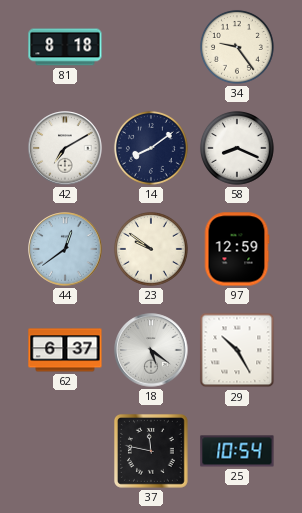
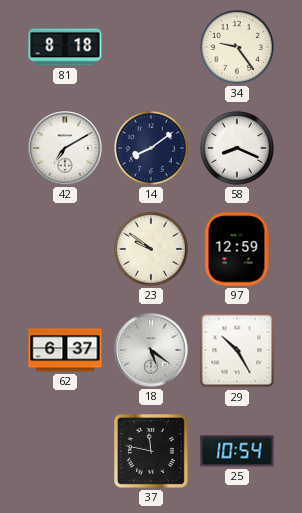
44: 12:39 -> none
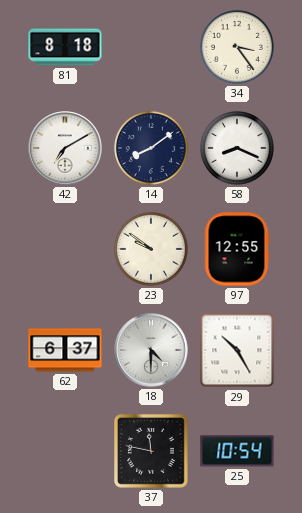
34: 9:24 -> 3:24
97: 12:59 -> 12:55
18: 5:21 -> 4:30
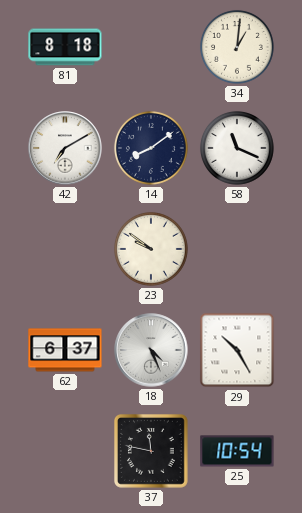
34: 3:24 -> 1:01
58: 8:19 -> 11:19
97: 12:55 -> none
18: 4:30 -> 4:26
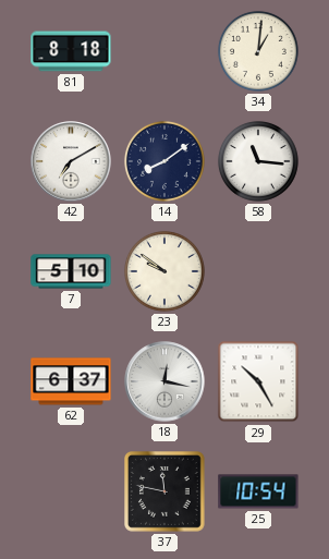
58: 11:19 -> 11:16
7: none -> 5:10
18: 4:26 -> 12:17
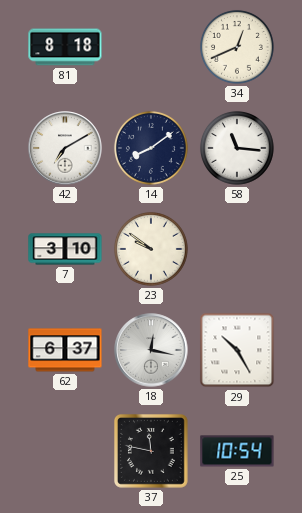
34: 1:01 -> 12:41
7: 5:10 -> 3:10
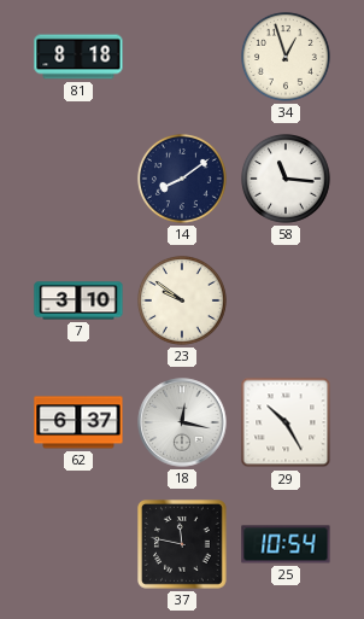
34: 12:41 -> 12:57
42: 7:10 -> none
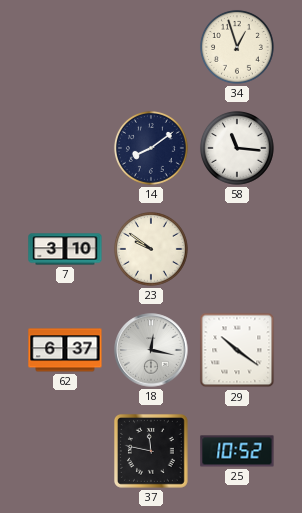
81: 8:18 -> none
29: 10:25 -> 10:21
25: 10:54 -> 10:52
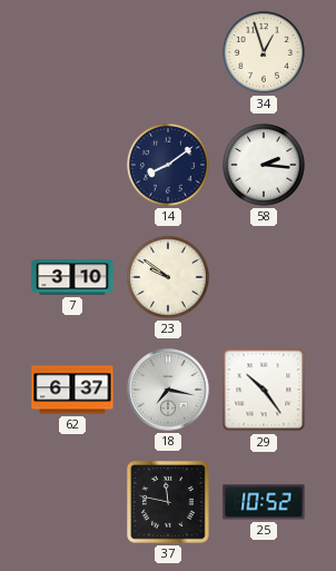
58: 11:16 -> 2:16
18: 12:17 -> 7:17
29: 10:21 -> 10:24
